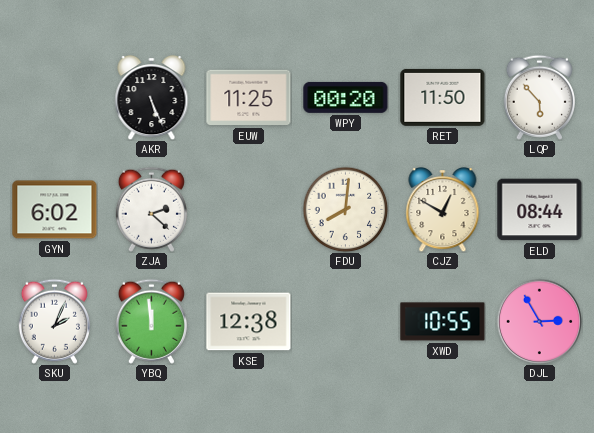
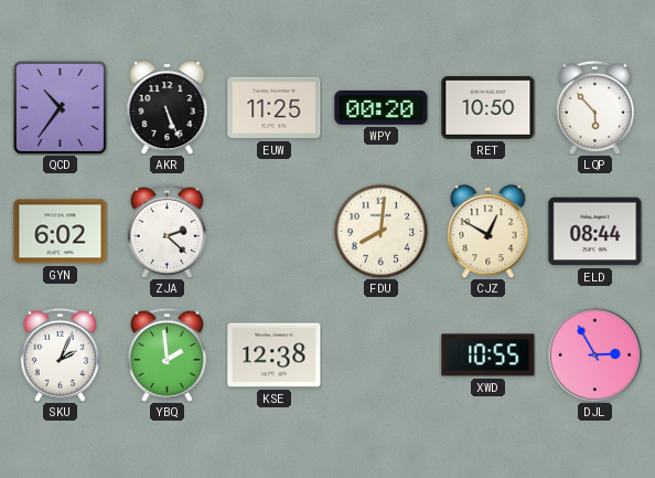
QCD: none -> 10:36
RET: 11:50 -> 10:50
YBQ: 11:59 -> 1:59
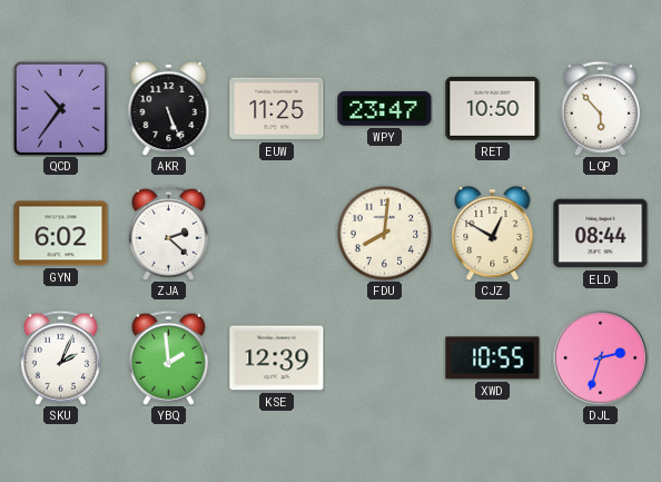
WPY: 00:20 -> 23:47
KSE: 12:38 -> 12:39
DJL: 2:55 -> 2:33
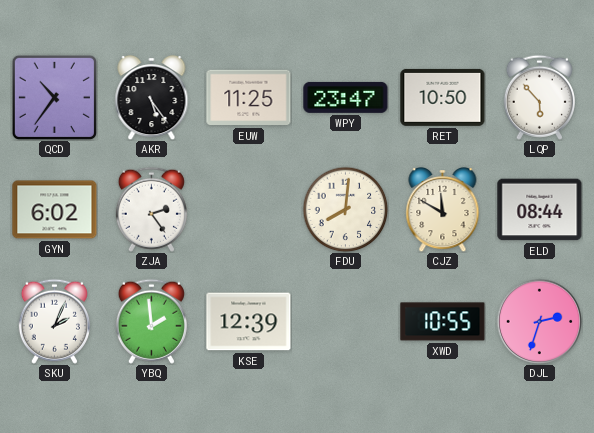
AKR: 5:26 -> 5:24
ZJA: 2:22 -> 2:24
CJZ: 12:50 -> 11:50
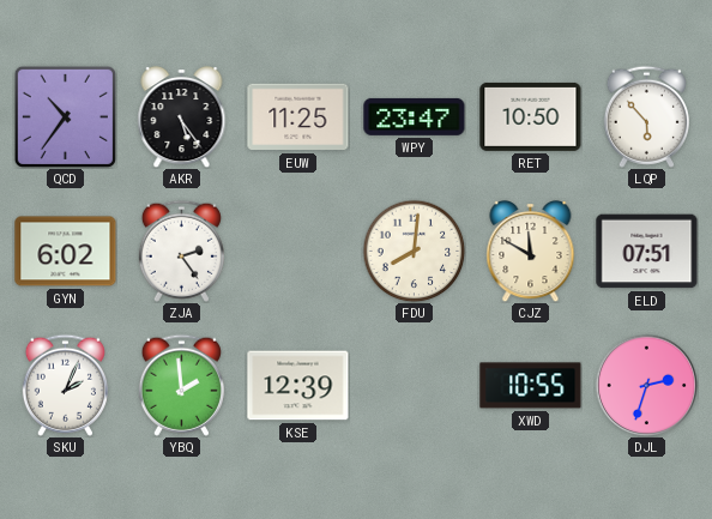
ELD: 08:44 -> 07:51
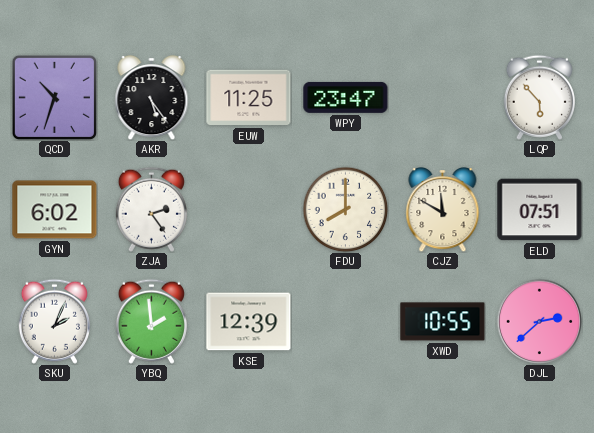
QCD: 10:36 -> 10:33
RET: 10:50 -> none
FDU: 8:01 -> 8:00
DJL: 2:33 -> 2:38
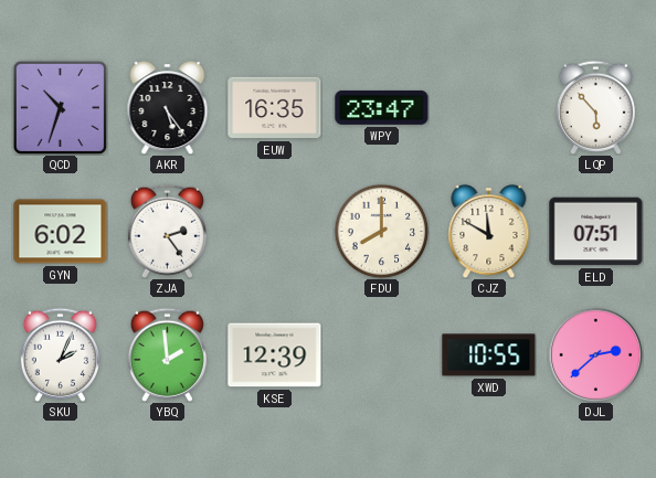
EUW: 11:25 -> 16:35
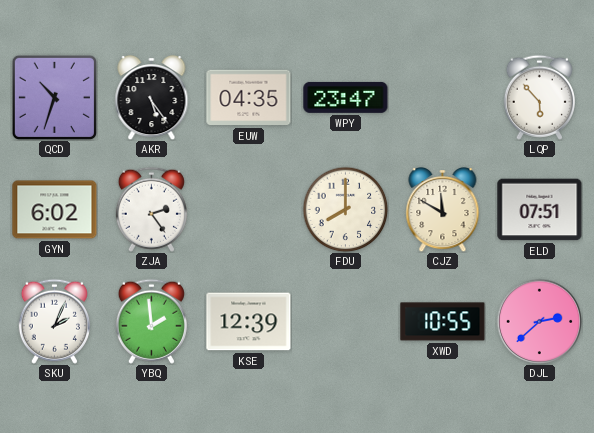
EUW: 16:35 -> 04:35
